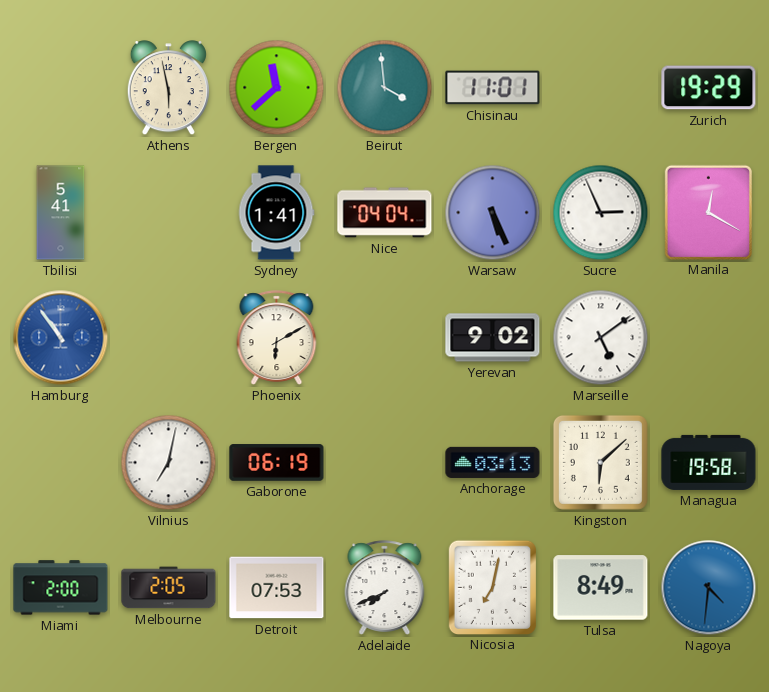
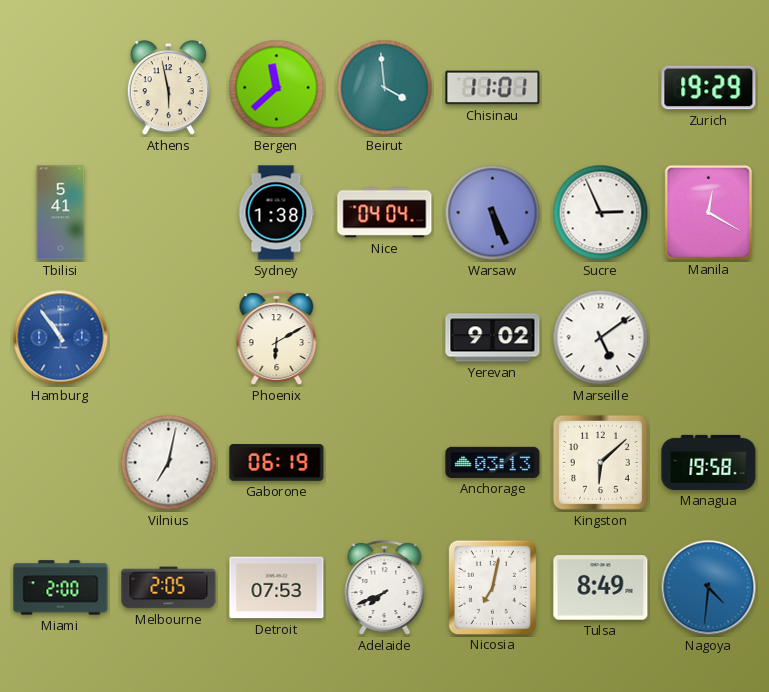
Sydney: 1:41 -> 1:38
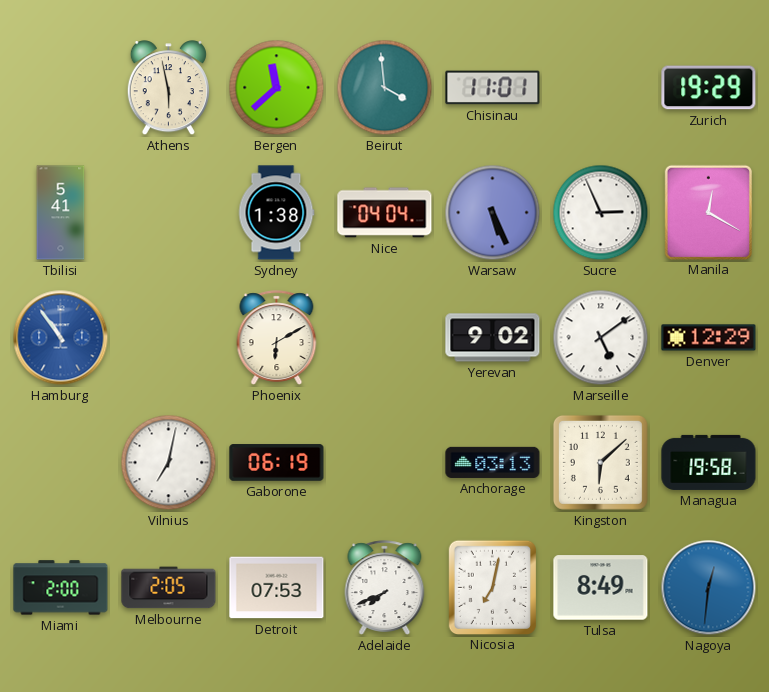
Denver: none -> 12:29
Nagoya: 4:31 -> 12:31
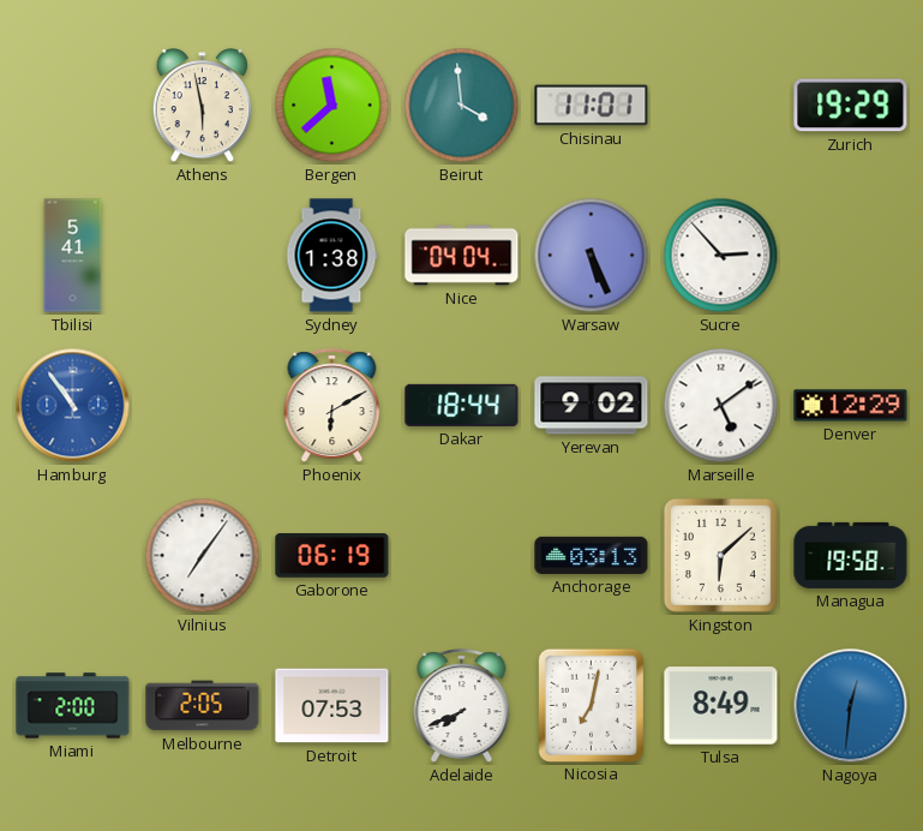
Sucre: 2:56 -> 2:53
Manila: 12:20 -> none
Dakar: none -> 18:44
Vilnius: 7:02 -> 7:06
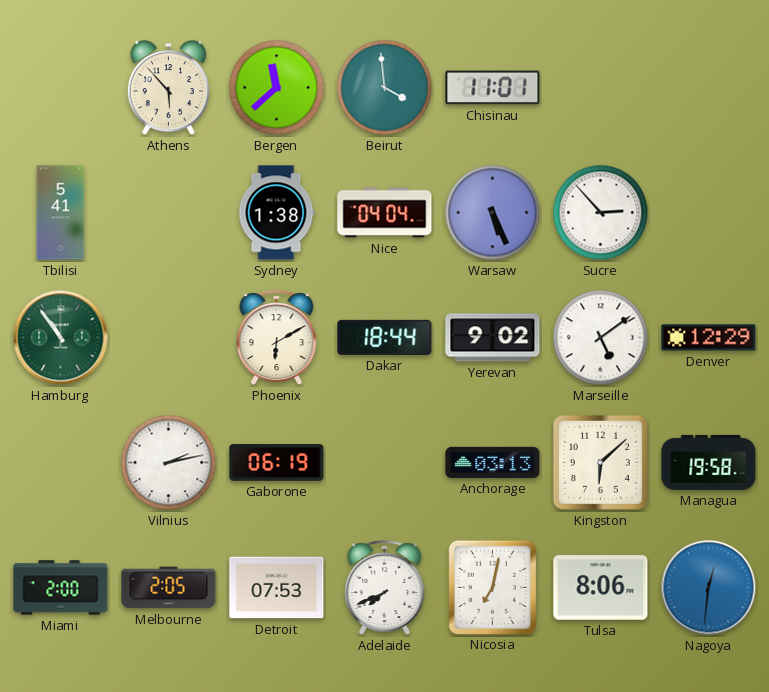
Athens: 5:58 -> 5:53
Zurich: 19:29 -> none
Hamburg dial: blue -> green
Vilnius: 7:06 -> 2:13
Tulsa: 8:49 -> 8:06
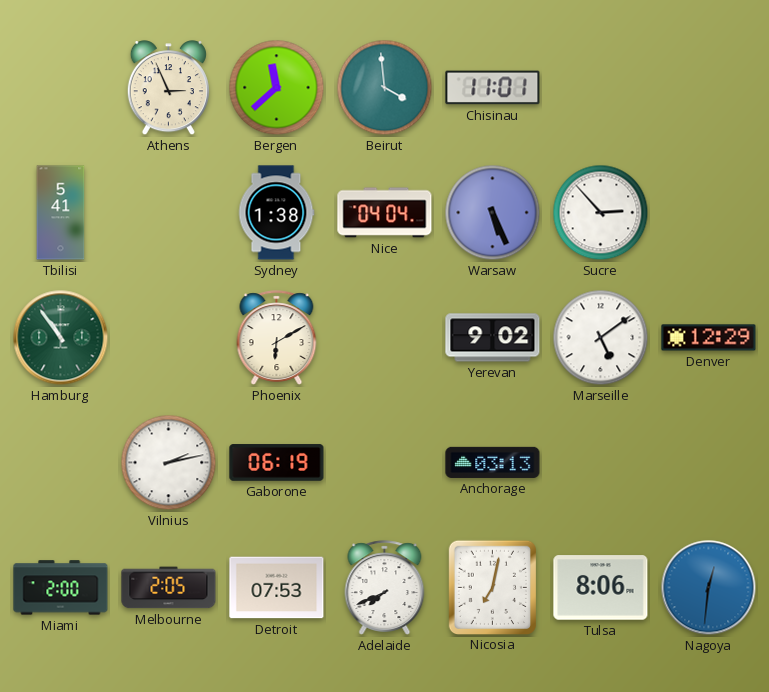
Athens: 5:53 -> 2:56
Dakar: 18:44 -> none
Kingston: 6:08 -> none
Managua: 19:58 -> none
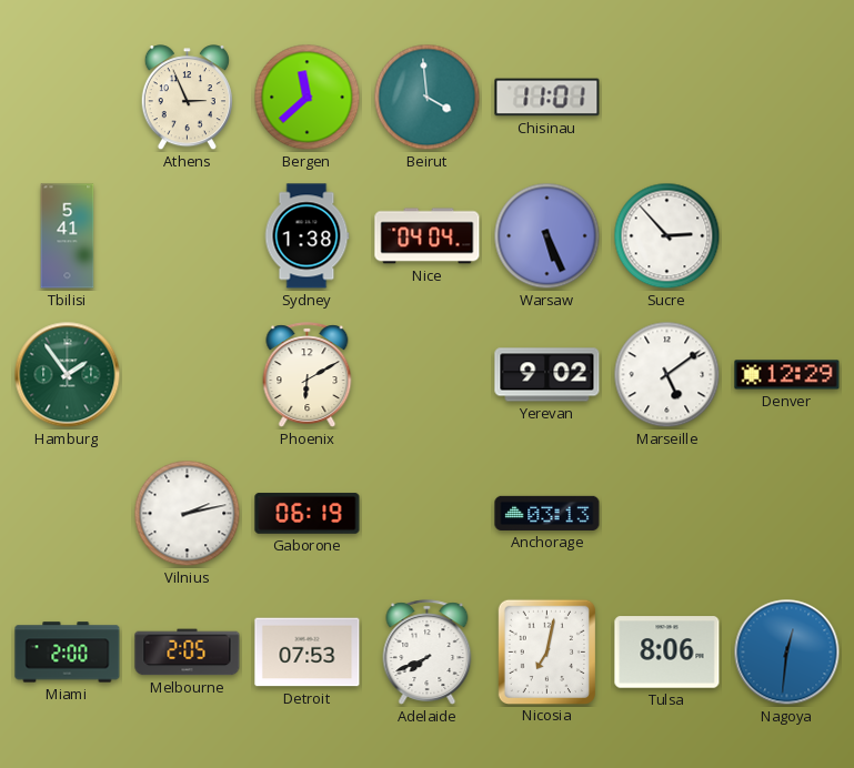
Hamburg: 10:54 -> 1:54
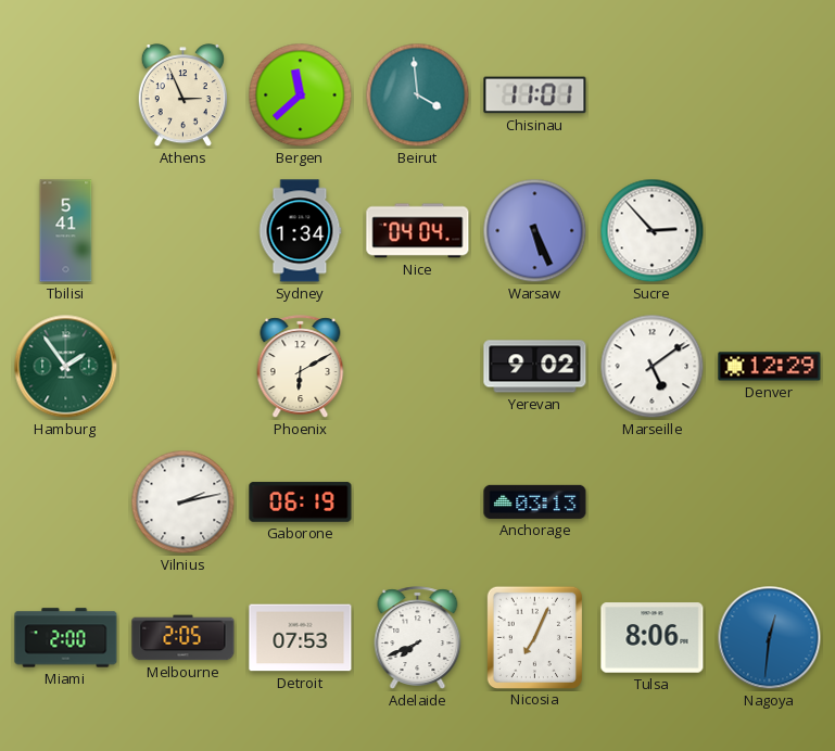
Sydney: 1:38 -> 1:34
Nicosia: 7:02 -> 7:04
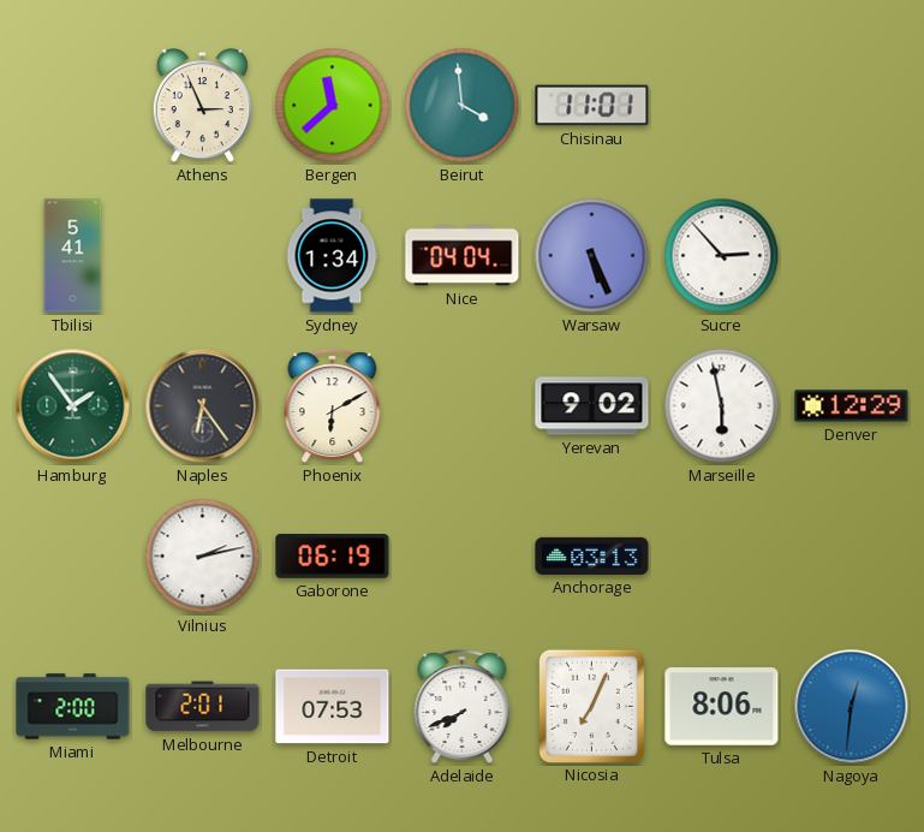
Naples: none -> 6:24
Marseille: 5:09 -> 5:58
Melbourne: 2:05 -> 2:01
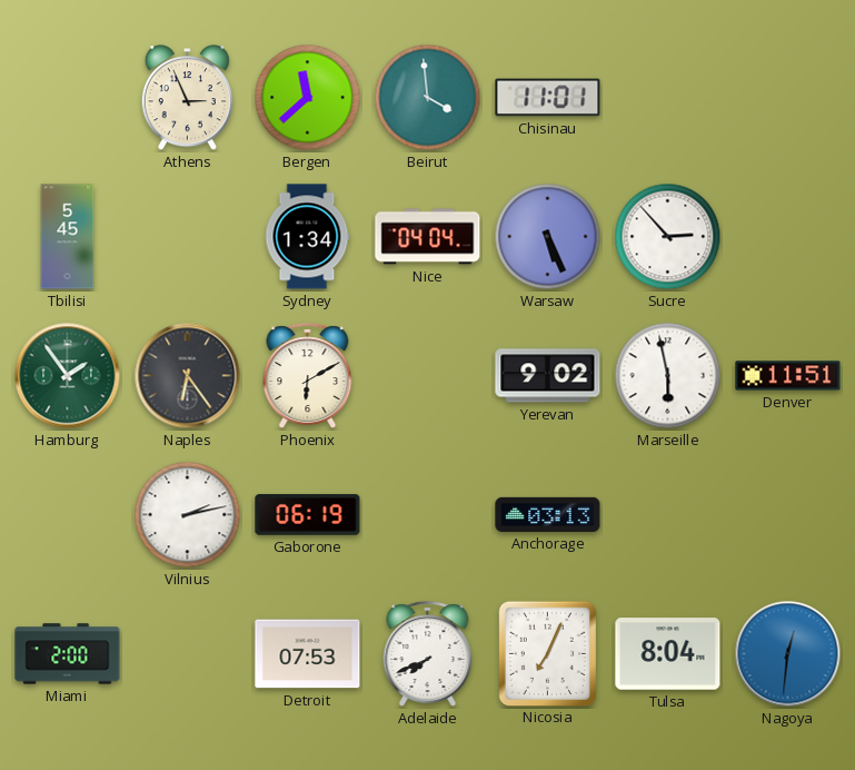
Tbilisi: 5:41 -> 5:45
Denver: 12:29 -> 11:51
Melbourne: 2:01 -> none
Tulsa: 8:06 -> 8:04
